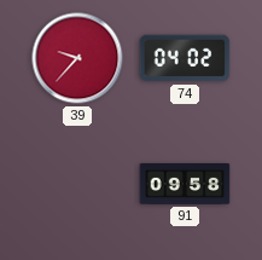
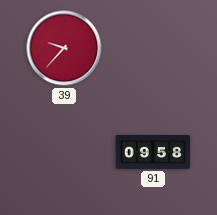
74: 04:02 -> none
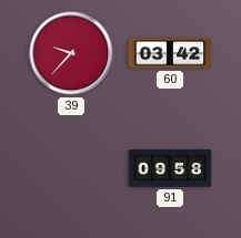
60: none -> 03:42
